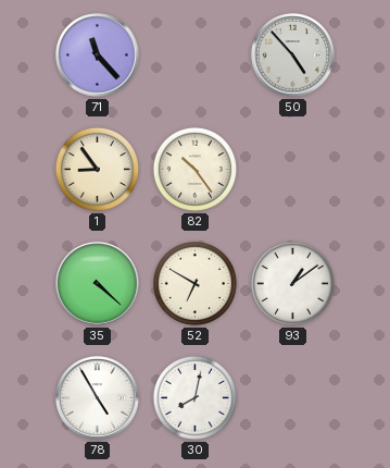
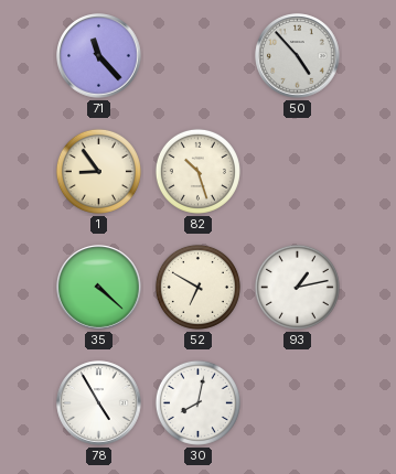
82: 10:24 -> 10:27
93: 1:09 -> 1:13
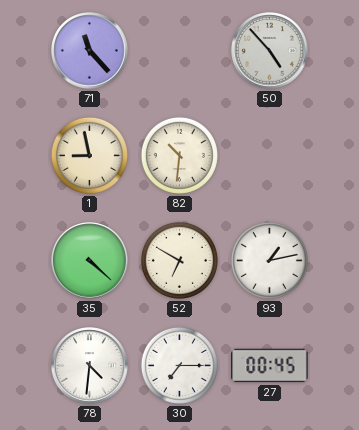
1: 8:54 -> 8:58
82: 10:27 -> 10:31
78: 4:55 -> 4:31
30: 8:02 -> 7:15
27: none -> 00:45
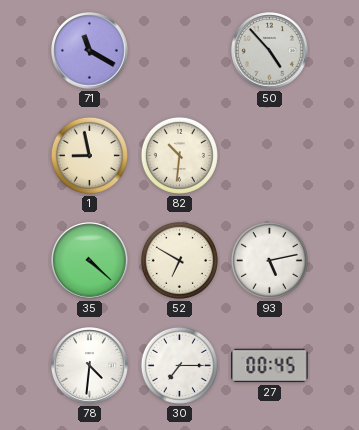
71: 11:23 -> 11:20
93: 1:13 -> 5:13
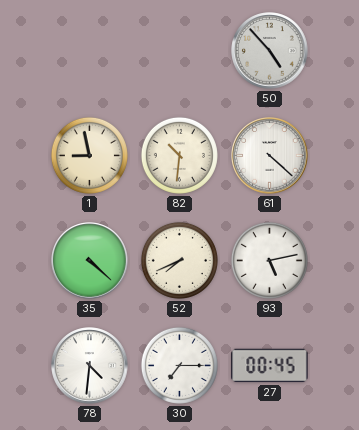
71: 11:20 -> none
61: none -> 4:22
52: 6:50 -> 7:41
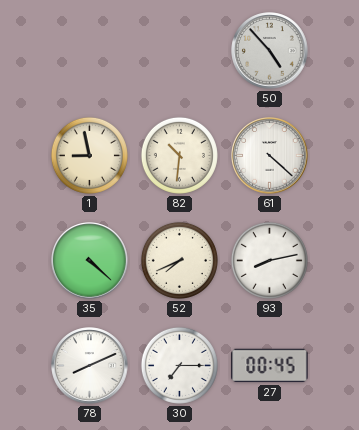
93: 5:13 -> 8:13
78: 4:31 -> 8:11
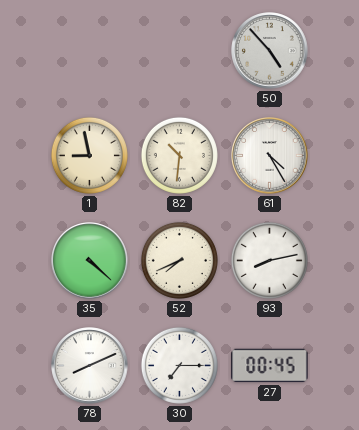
61: 4:22 -> 4:25
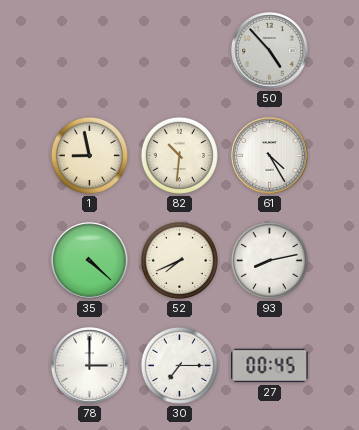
78: 8:11 -> 3:00
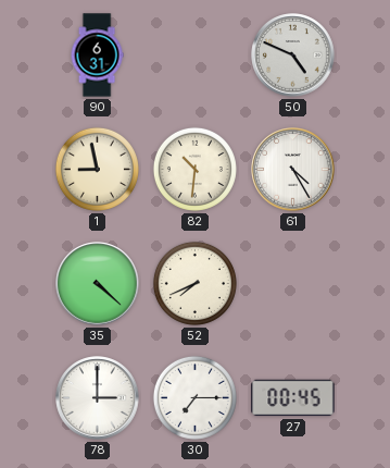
90: none -> 6:31
50: 4:53 -> 4:49
93: 8:13 -> none
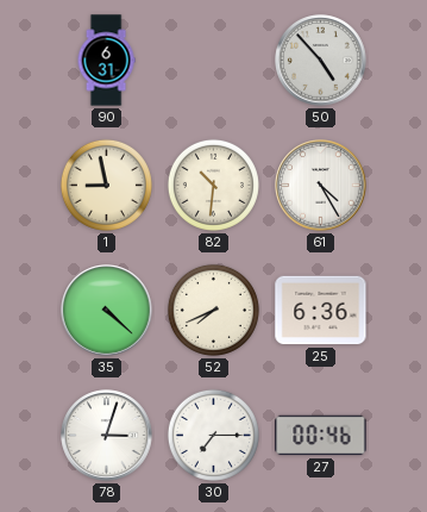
50: 4:49 -> 4:53
25: none -> 6:36
78: 3:00 -> 3:03
27: 00:45 -> 00:46
